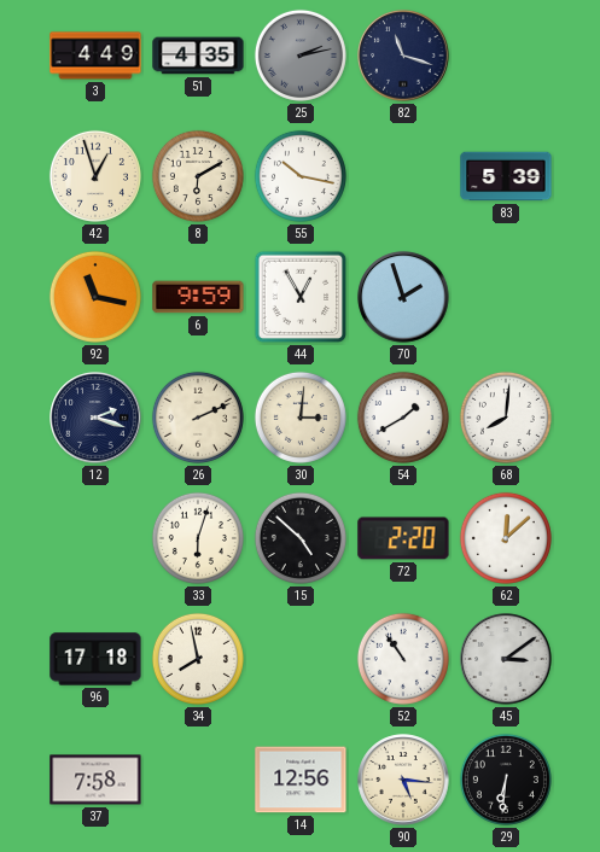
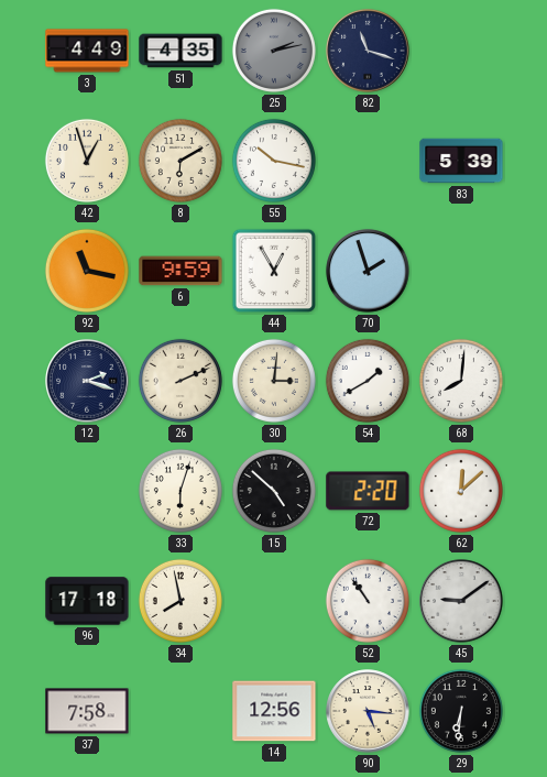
45: 3:09 -> 9:09
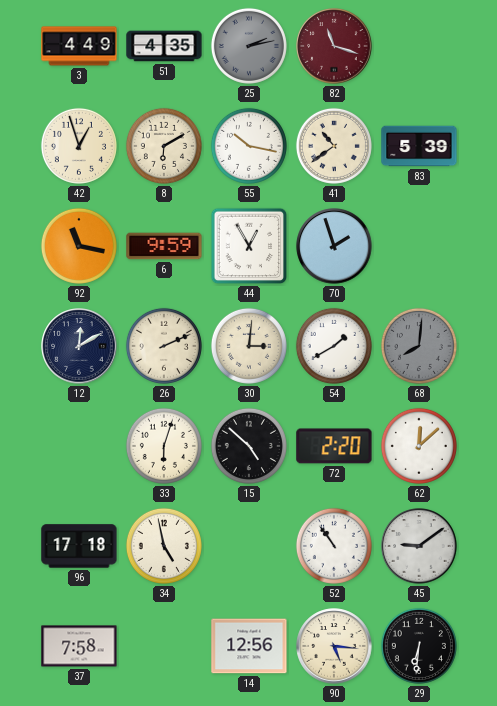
82 dial: navy -> burgundy
41: none -> 10:39
12: 2:18 -> 12:10
68 dial: white -> grey
34: 7:58 -> 4:58
